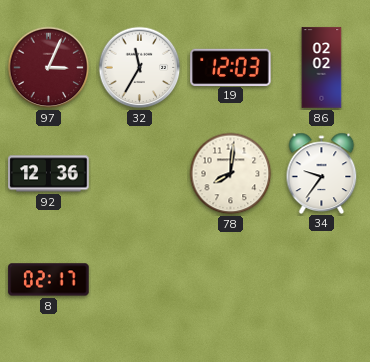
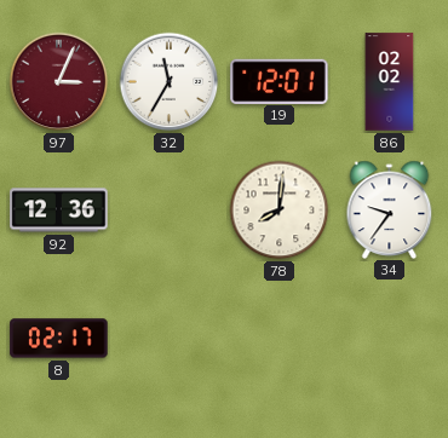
19: 12:03 -> 12:01
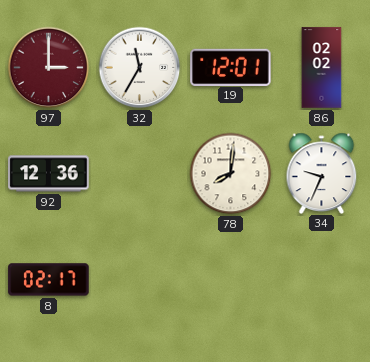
97: 3:04 -> 3:00
34: 9:36 -> 9:34
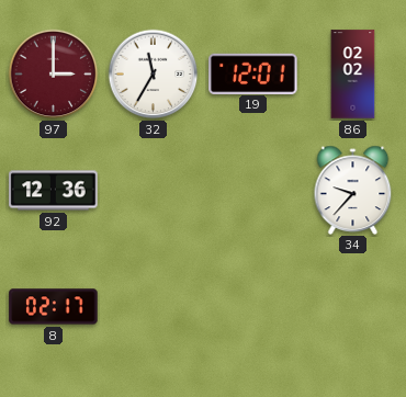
78: 8:01 -> none
34: 9:34 -> 9:37
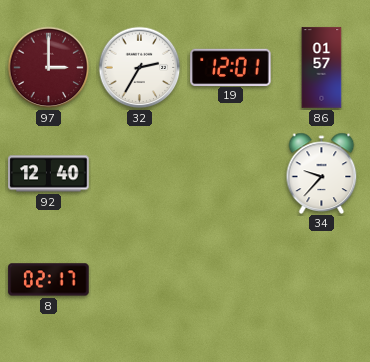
32: 11:35 -> 2:35
86: 02:02 -> 01:57
92: 12:36 -> 12:40
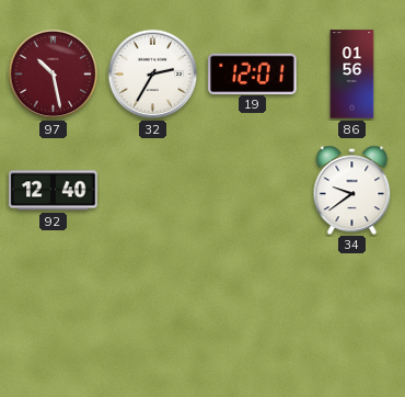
97: 3:00 -> 10:28
86: 01:57 -> 01:56
34: 9:37 -> 9:39
8: 02:17 -> none
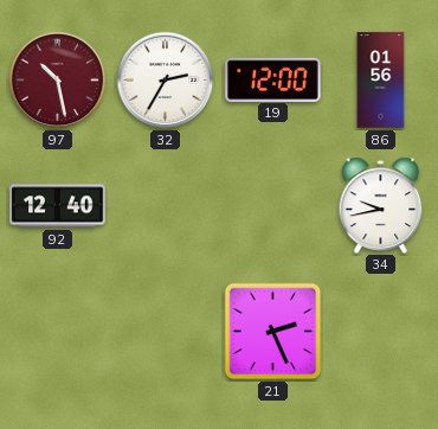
19: 12:01 -> 12:00
34: 9:39 -> 9:43
21: none -> 2:26
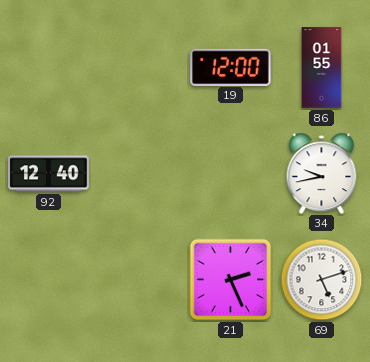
97: 10:28 -> none
32: 2:35 -> none
86: 01:56 -> 01:55
69: none -> 5:12
